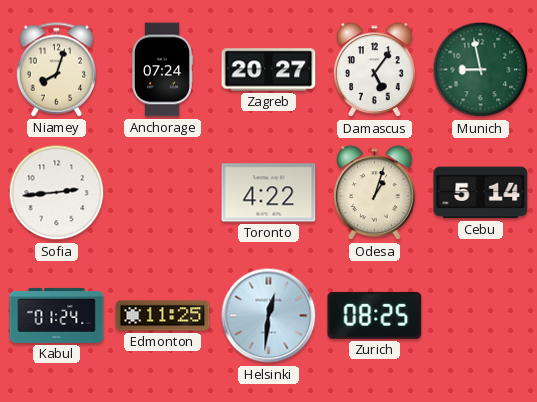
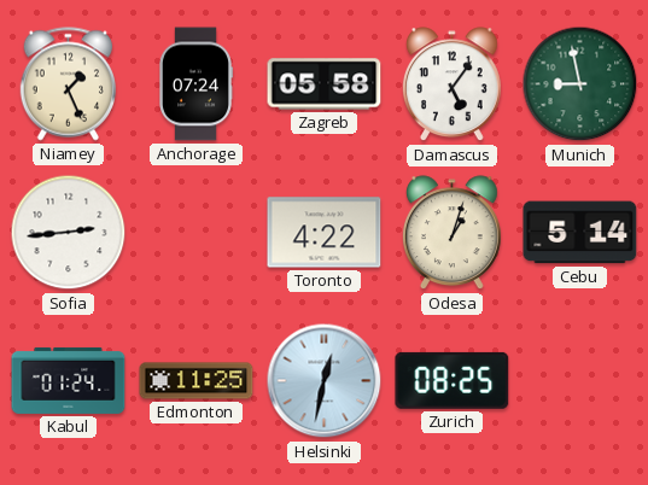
Niamey: 8:03 -> 1:26
Zagreb: 20:27 -> 05:58
Helsinki: 12:31 -> 12:32
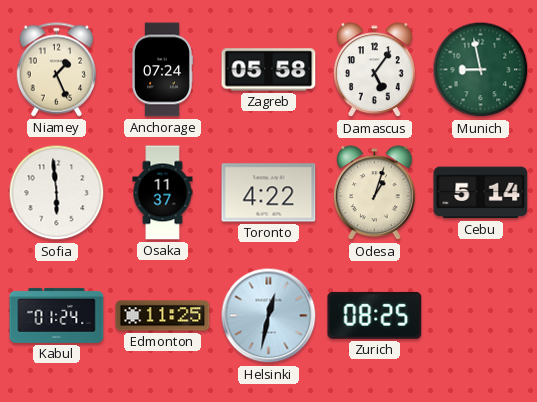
Sofia: 2:44 -> 5:59
Osaka: none -> 11:37
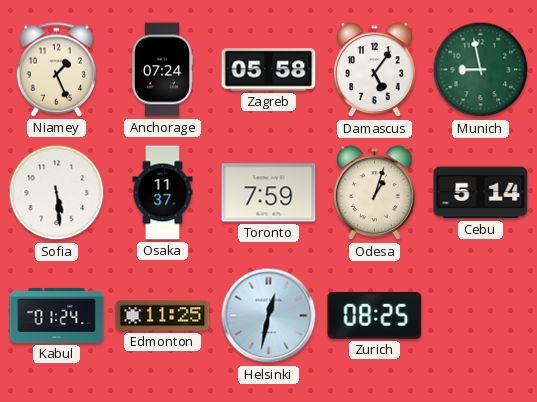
Sofia: 5:59 -> 5:29
Toronto: 4:22 -> 7:59
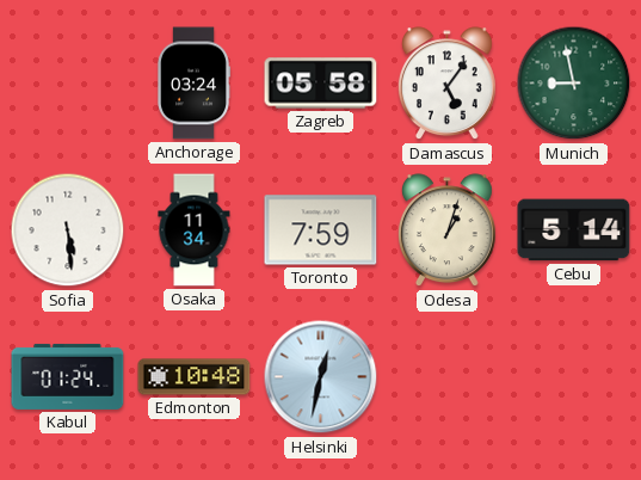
Niamey: 1:26 -> none
Anchorage: 07:24 -> 03:24
Osaka: 11:37 -> 11:34
Edmonton: 11:25 -> 10:48
Zurich: 08:25 -> none
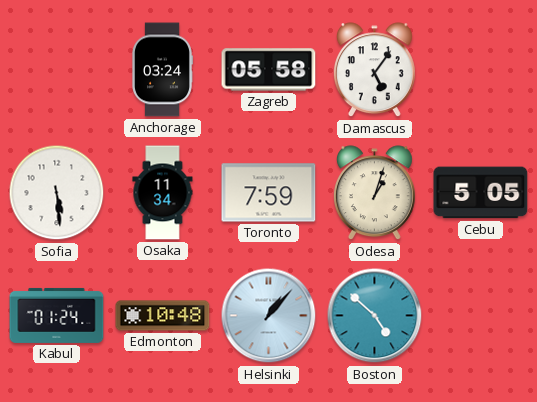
Munich: 8:58 -> none
Cebu: 5:14 -> 5:05
Helsinki: 12:32 -> 1:07
Boston: none -> 4:52
